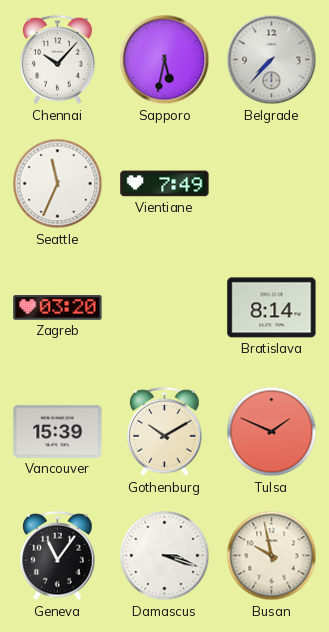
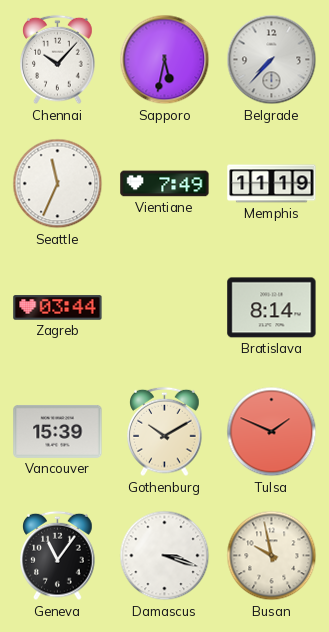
Memphis: none -> 11:19
Zagreb: 03:20 -> 03:44
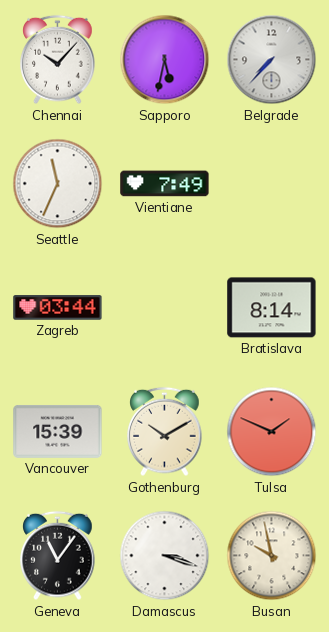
Memphis: 11:19 -> none
